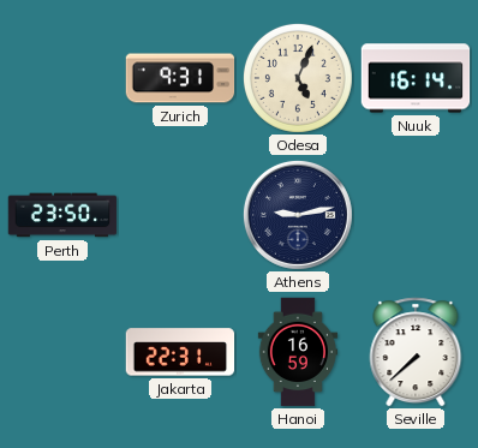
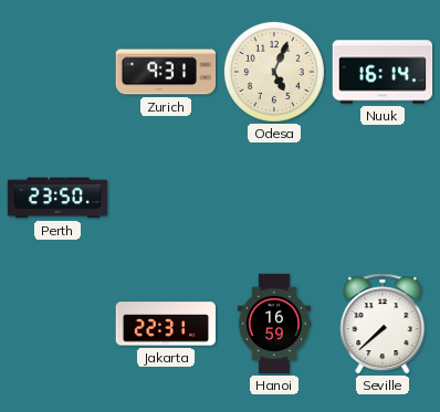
Athens: 9:13 -> none
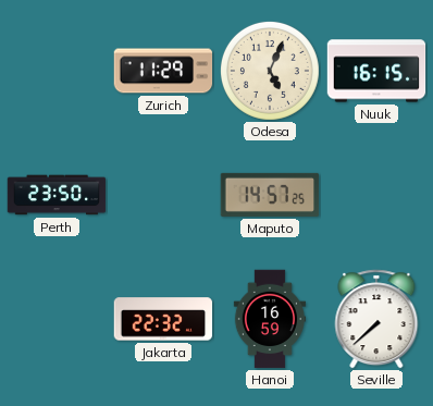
Zurich: 9:31 -> 11:29
Nuuk: 16:14 -> 16:15
Maputo: none -> 14:57
Jakarta: 22:31 -> 22:32
